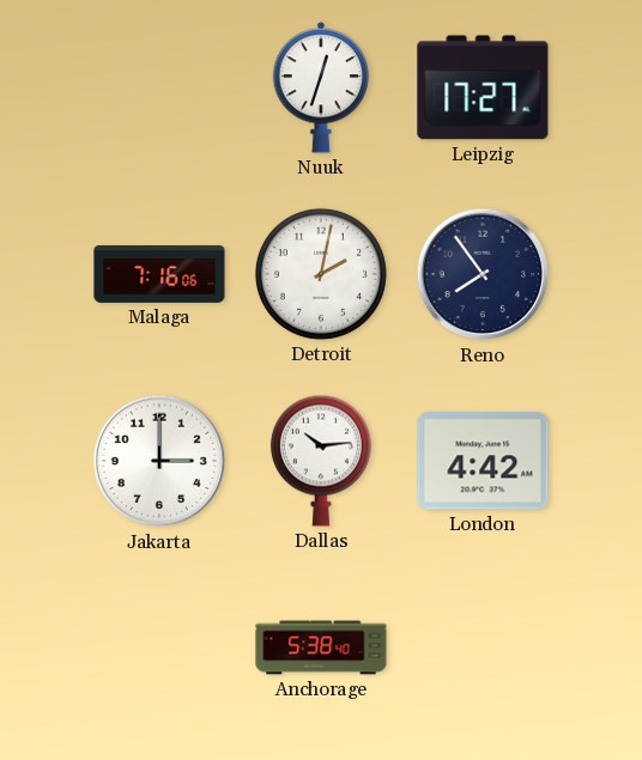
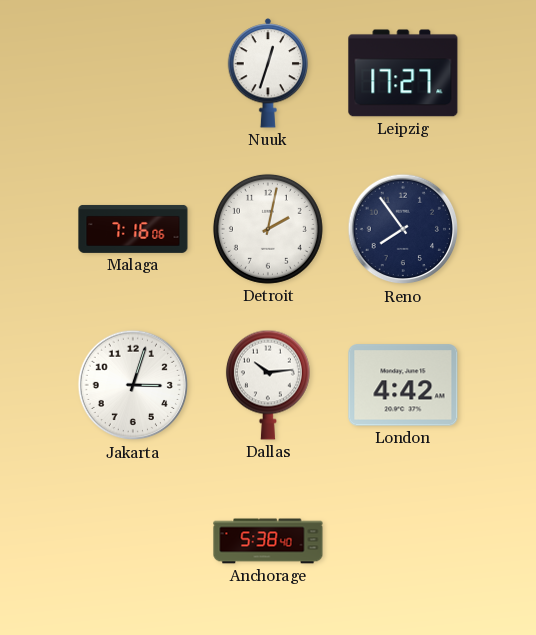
Jakarta: 3:00 -> 3:03
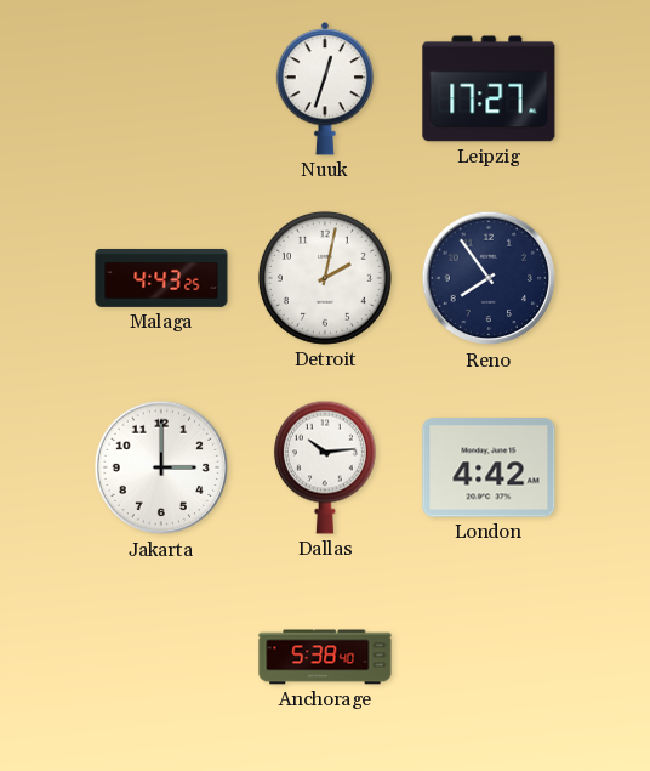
Malaga: 7:16 -> 4:43
Jakarta: 3:03 -> 3:00
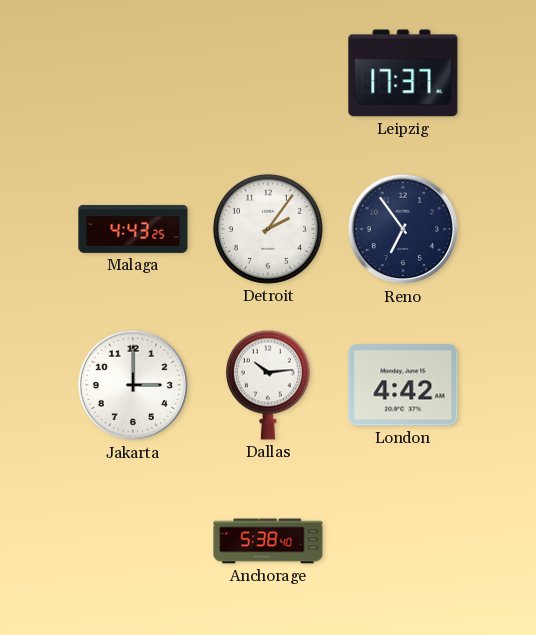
Nuuk: 12:33 -> none
Leipzig: 17:27 -> 17:37
Detroit: 2:02 -> 2:06
Reno: 7:54 -> 6:54
